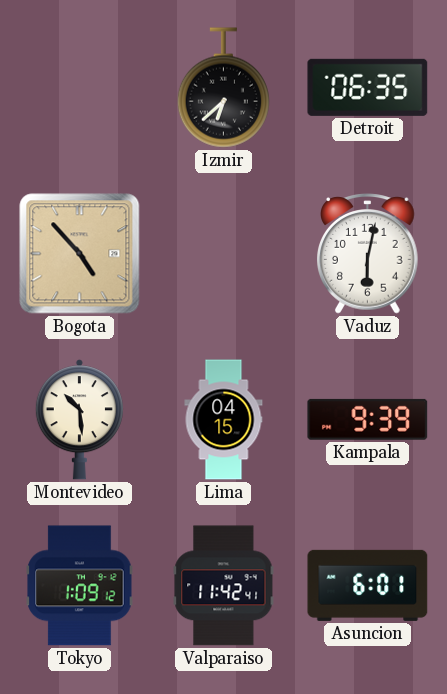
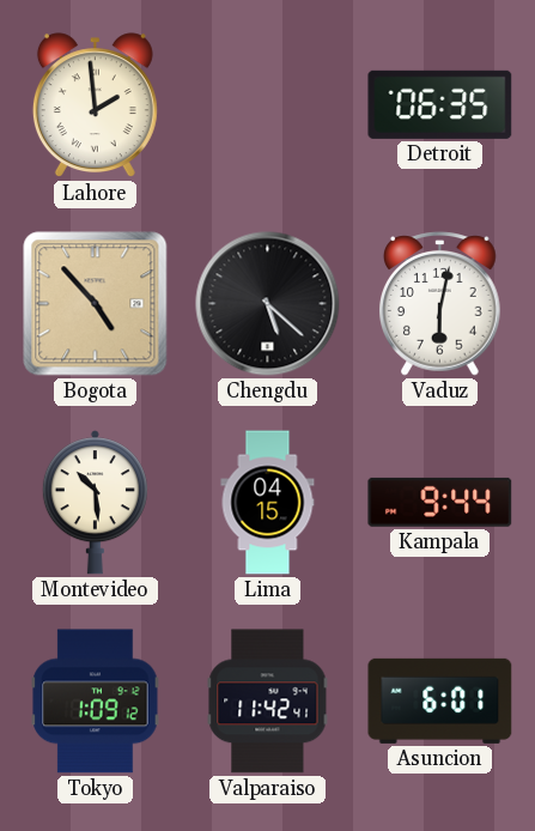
Lahore: none -> 1:59
Izmir: 6:38 -> none
Chengdu: none -> 5:22
Kampala: 9:39 -> 9:44
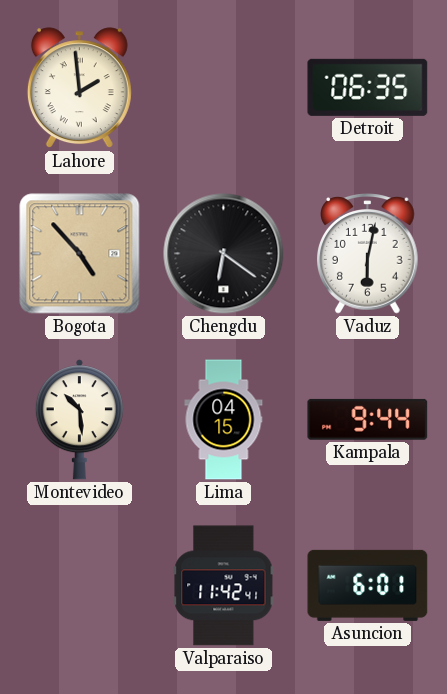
Chengdu: 5:22 -> 6:21
Tokyo: 1:09 -> none
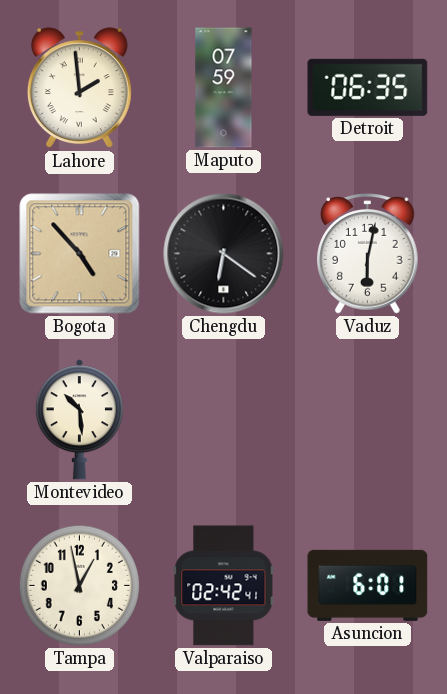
Maputo: none -> 07:59
Lima: 04:15 -> none
Kampala: 9:44 -> none
Tampa: none -> 12:58
Valparaiso: 11:42 -> 02:42
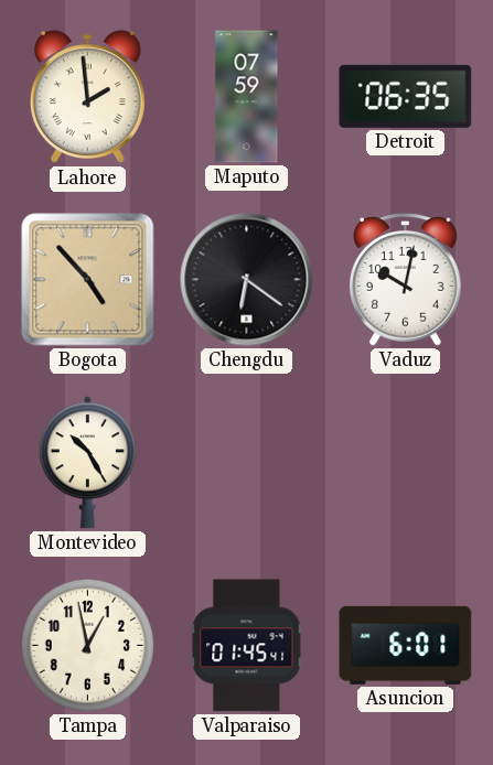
Vaduz: 6:02 -> 10:02
Montevideo: 10:29 -> 10:25
Valparaiso: 02:42 -> 01:45
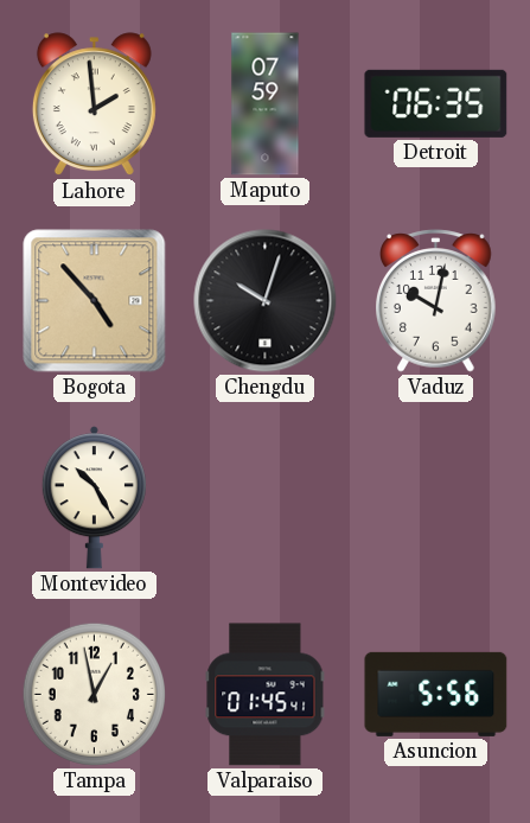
Chengdu: 6:21 -> 10:03
Asuncion: 6:01 -> 5:56
